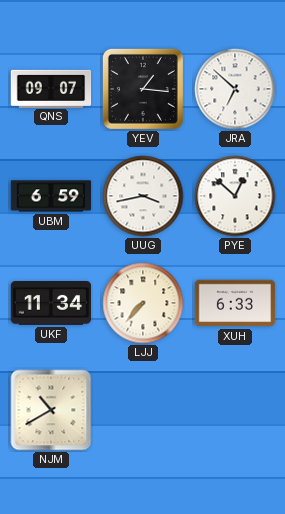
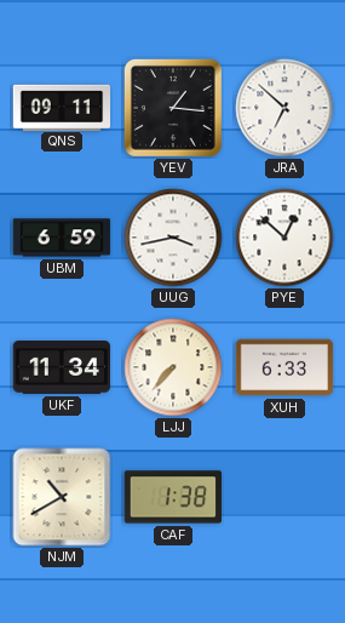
QNS: 09:07 -> 09:11
CAF: none -> 1:38
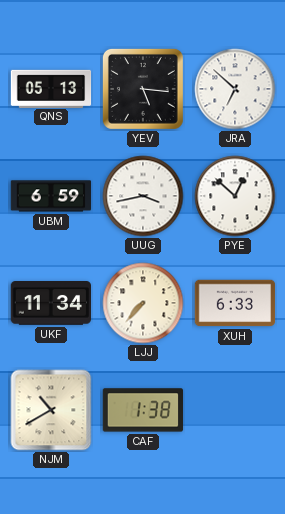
QNS: 09:11 -> 05:13
YEV: 1:16 -> 5:16
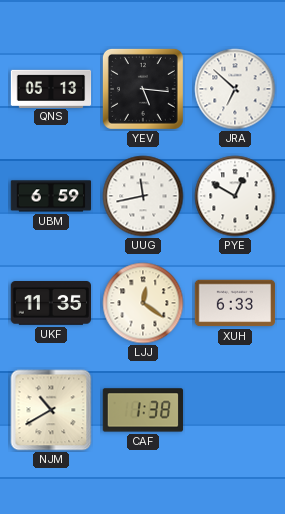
UUG: 3:43 -> 11:43
PYE: 12:52 -> 12:50
UKF: 11:34 -> 11:35
LJJ: 7:37 -> 12:21
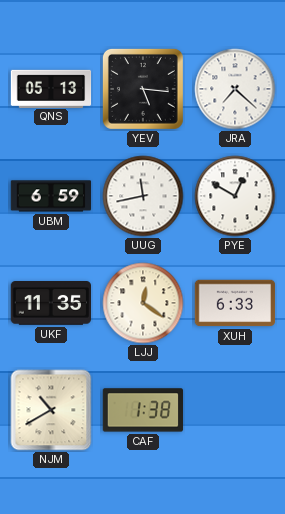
JRA: 6:52 -> 7:22
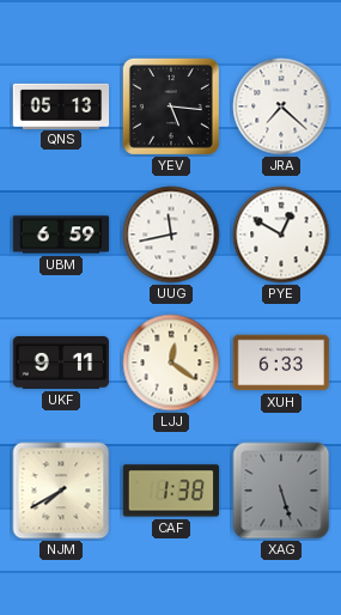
UKF: 11:35 -> 9:11
NJM: 10:40 -> 7:40
XAG: none -> 5:27
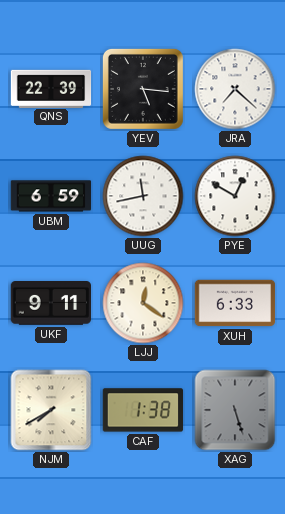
QNS: 05:13 -> 22:39
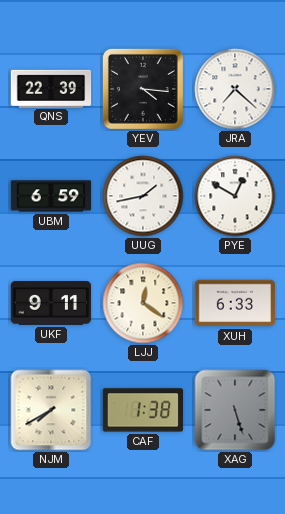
YEV: 5:16 -> 4:16
UUG: 11:43 -> 1:43
